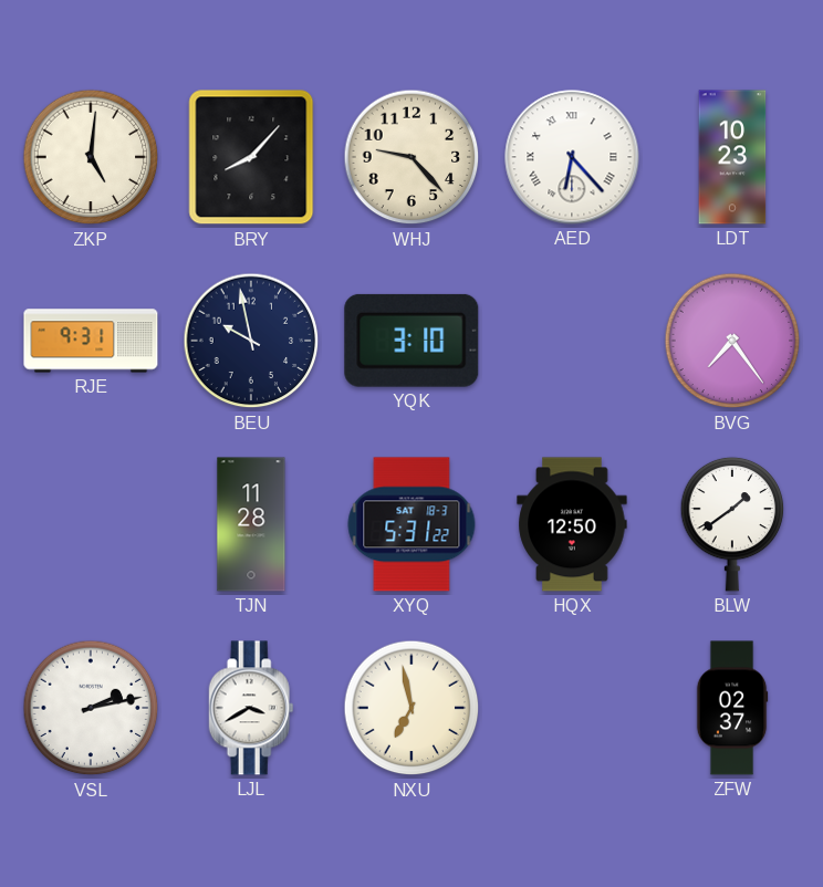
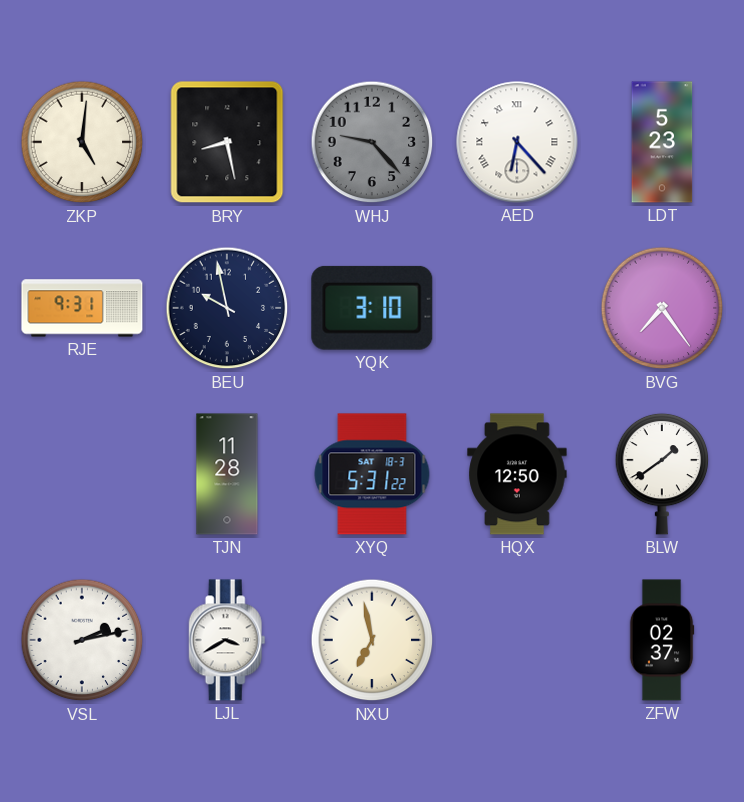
BRY: 8:07 -> 8:28
WHJ dial: cream -> grey
LDT: 10:23 -> 5:23
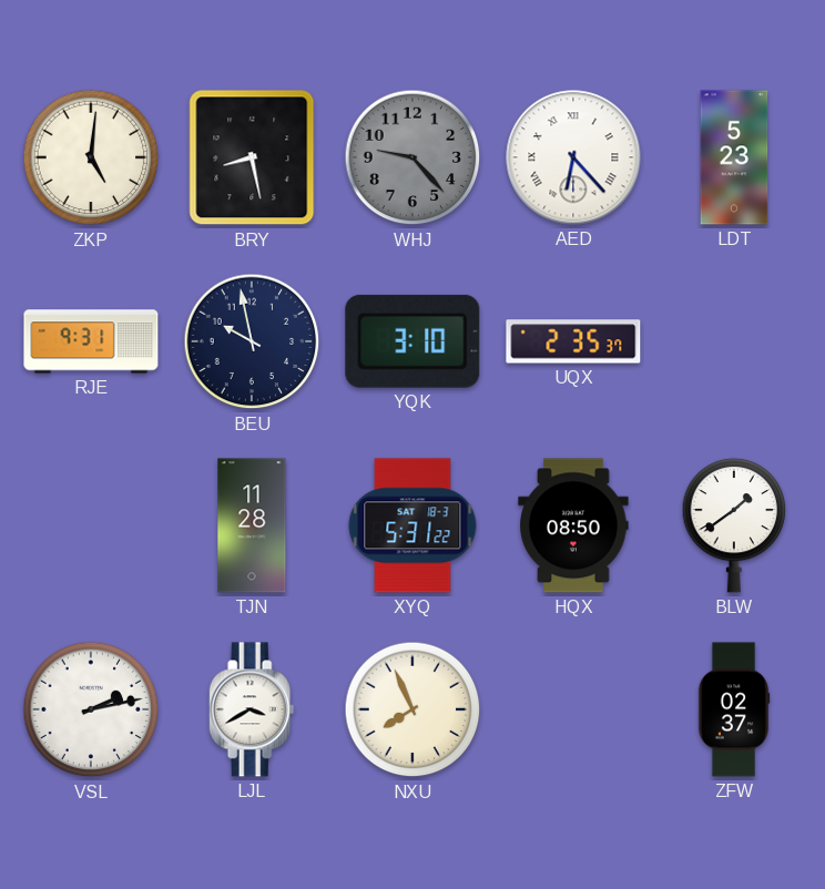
UQX: none -> 2:35
BVG: 7:24 -> none
HQX: 12:50 -> 08:50
NXU: 6:58 -> 7:56
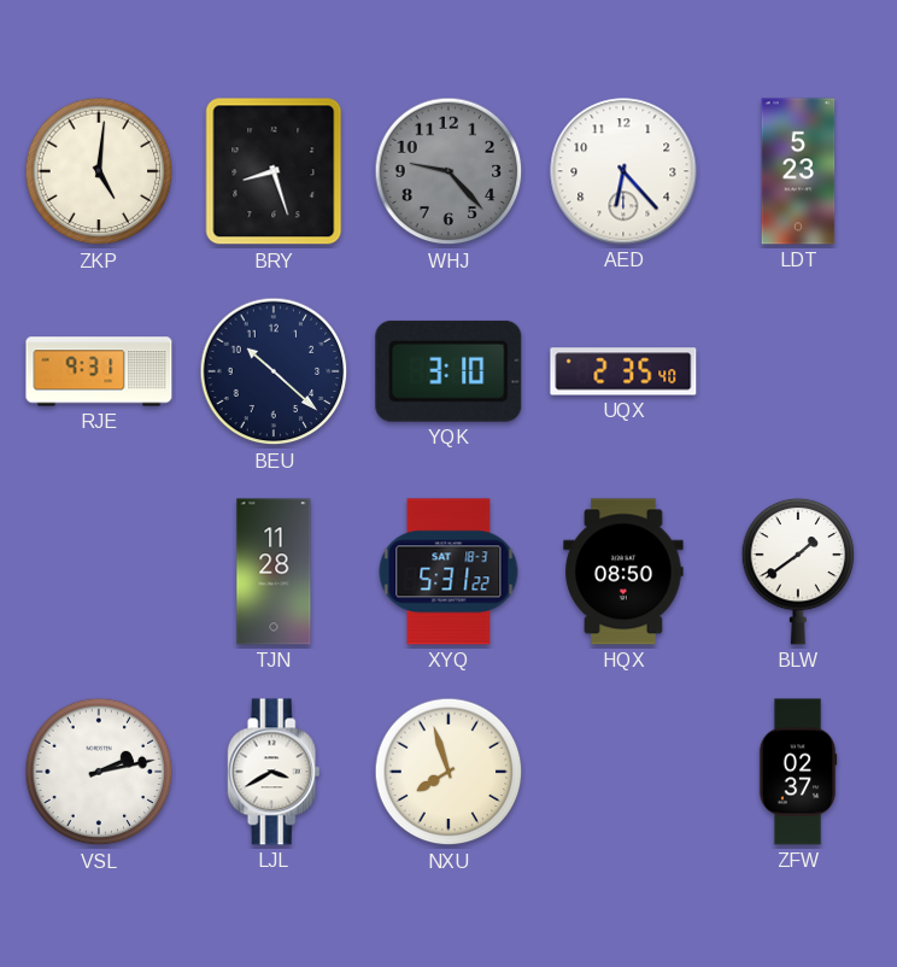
BRY: 8:28 -> 8:27
AED numerals: Roman -> Arabic
BEU: 9:58 -> 10:22
UQX: 2:35:37 -> 2:35:40
NXU: 7:56 -> 7:57
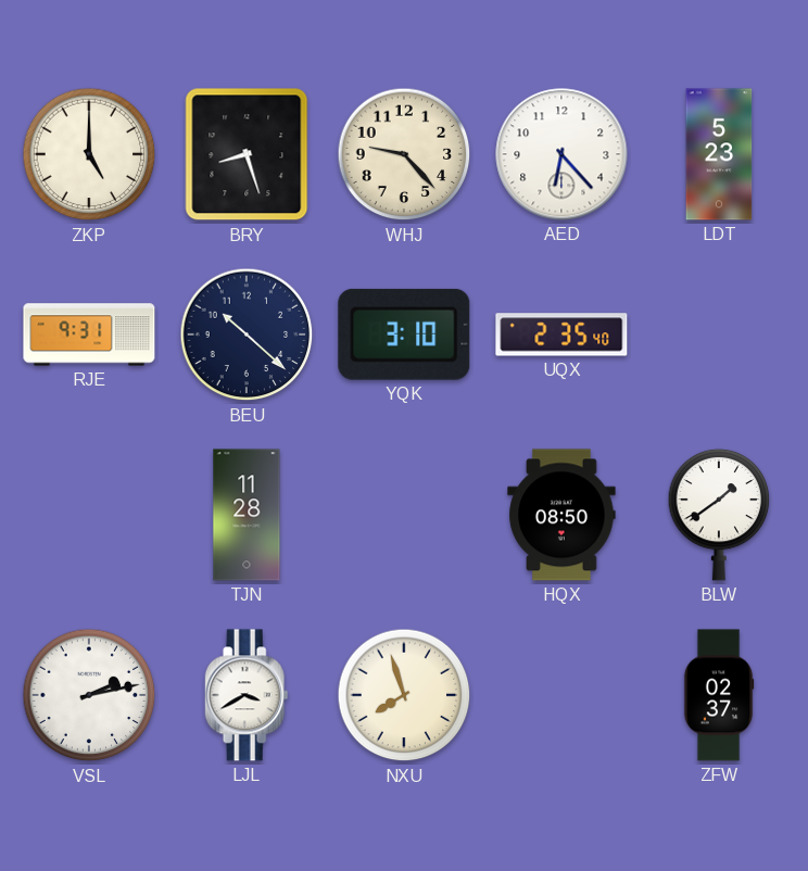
ZKP: 5:01 -> 5:00
WHJ dial: grey -> cream
XYQ: 5:31 -> none
